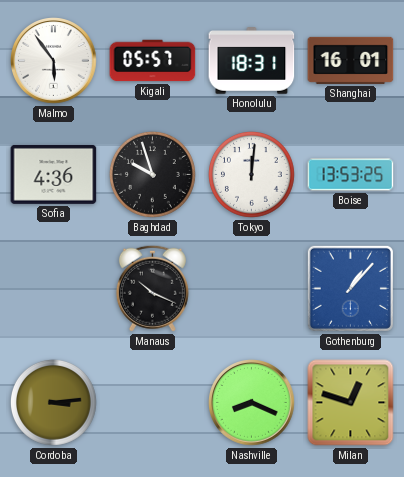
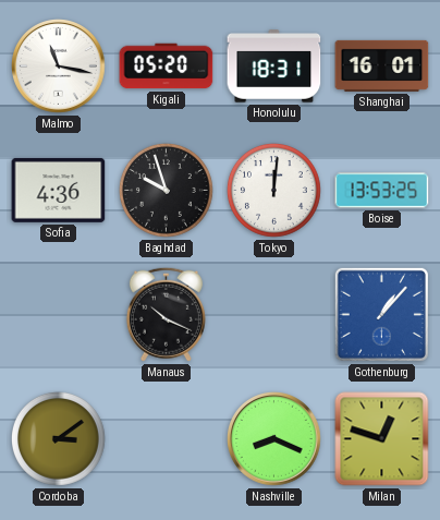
Malmo: 5:54 -> 11:17
Kigali: 05:57 -> 05:20
Cordoba: 3:14 -> 3:09
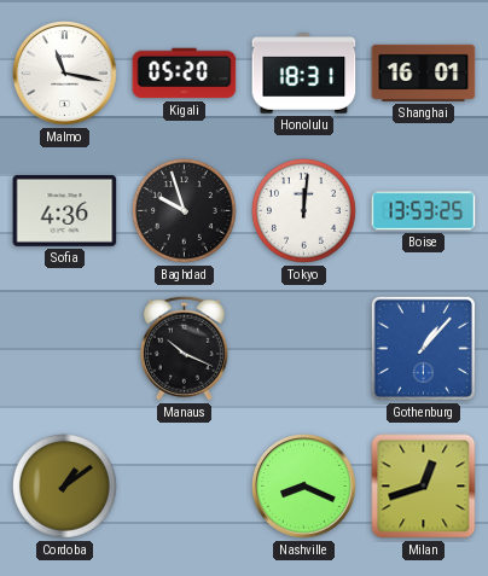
Cordoba: 3:09 -> 1:09
Milan: 12:48 -> 12:42
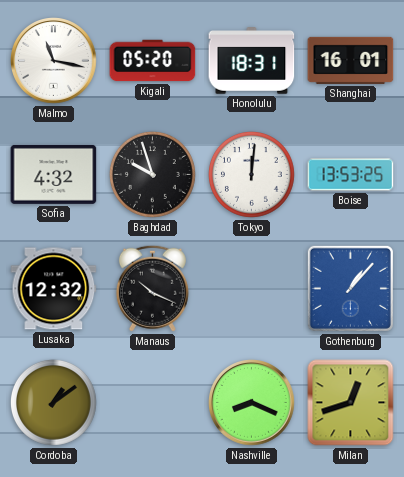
Sofia: 4:36 -> 4:32
Lusaka: none -> 12:32
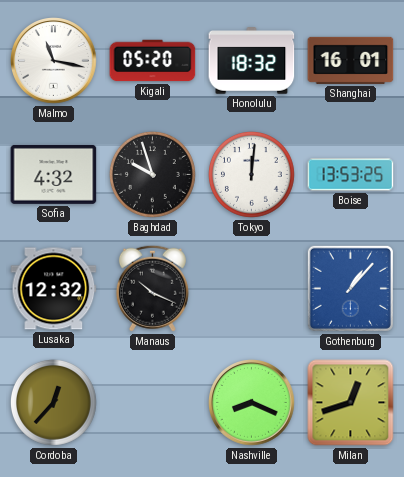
Honolulu: 18:31 -> 18:32
Cordoba: 1:09 -> 12:37
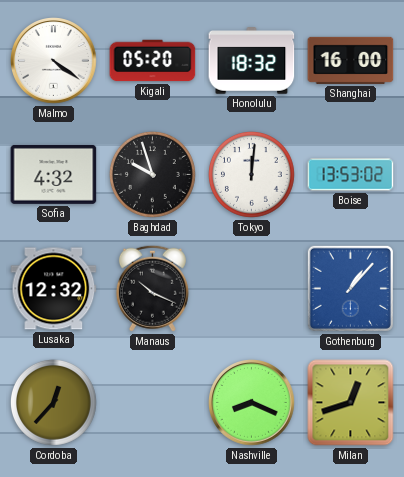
Malmo: 11:17 -> 4:21
Shanghai: 16:01 -> 16:00
Boise: 13:53:25 -> 13:53:02
